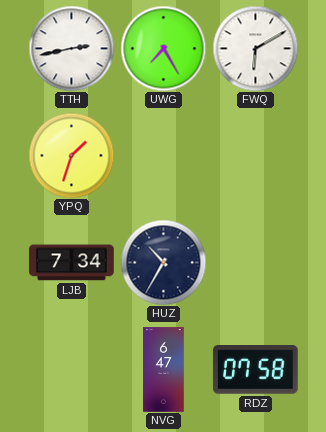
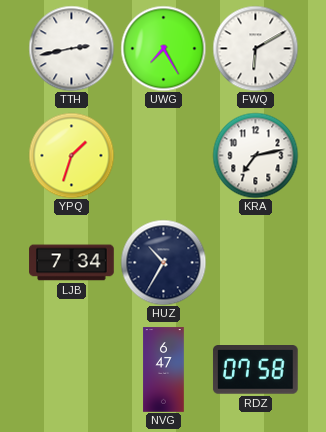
KRA: none -> 7:13
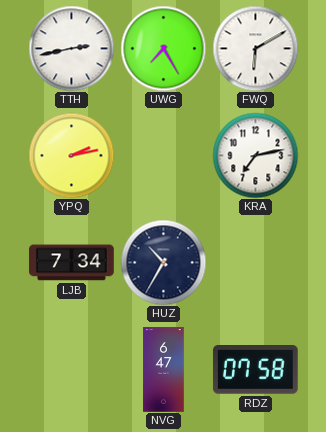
YPQ: 1:33 -> 2:13
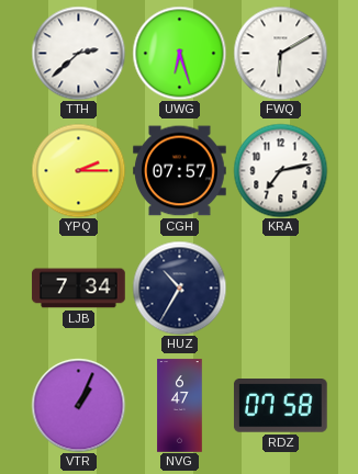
TTH: 2:43 -> 2:38
UWG: 7:25 -> 6:27
YPQ: 2:13 -> 2:15
CGH: none -> 07:57
VTR: none -> 1:04
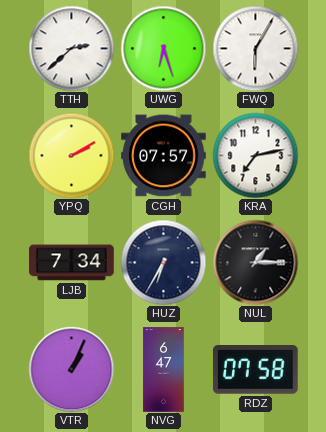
FWQ: 6:10 -> 6:05
YPQ: 2:15 -> 2:10
HUZ: 10:35 -> 6:35
NUL: none -> 1:15
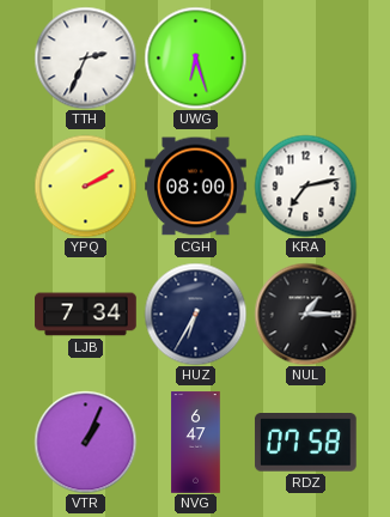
TTH: 2:38 -> 2:34
FWQ: 6:05 -> none
CGH: 07:57 -> 08:00
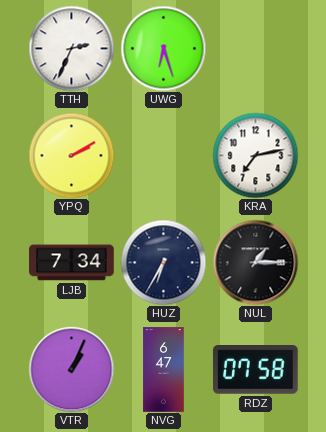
CGH: 08:00 -> none
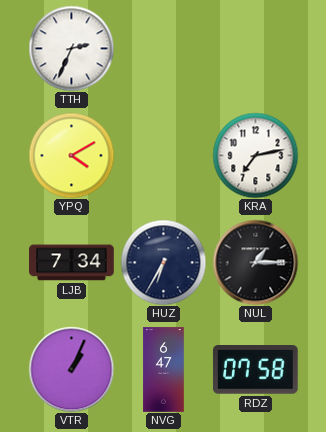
UWG: 6:27 -> none
YPQ: 2:10 -> 4:10
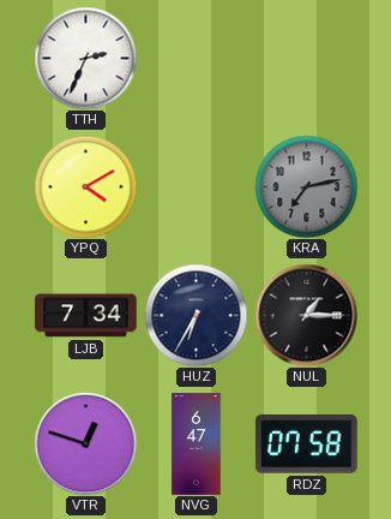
KRA dial: white -> grey
VTR: 1:04 -> 12:48
